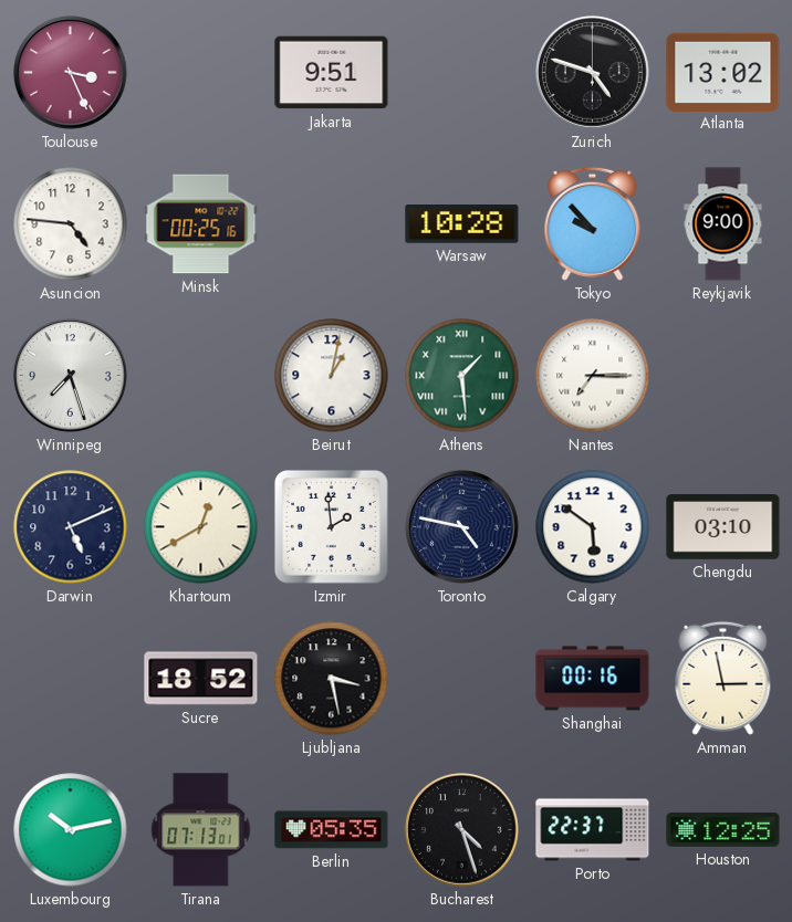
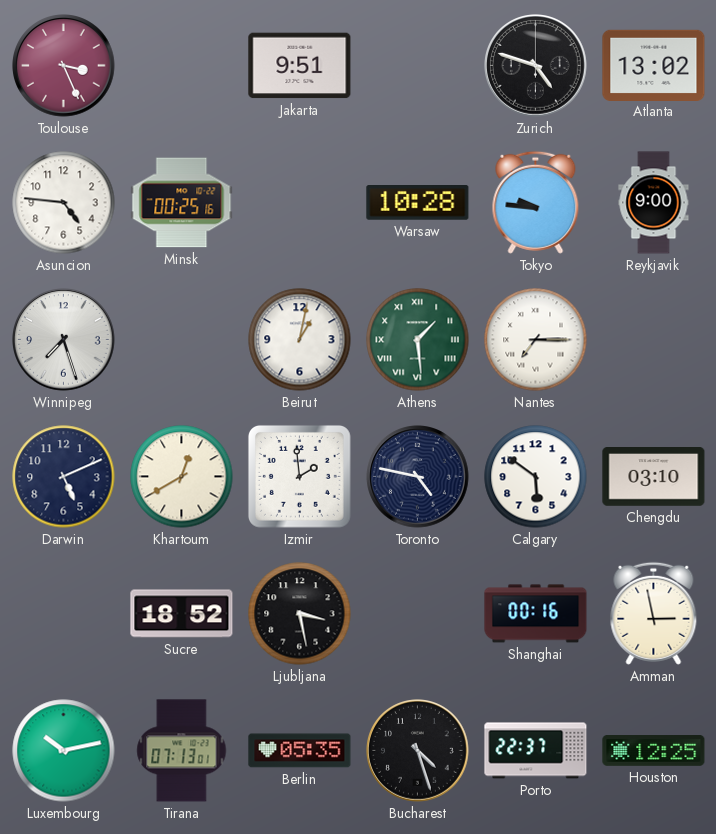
Tokyo: 9:53 -> 9:46
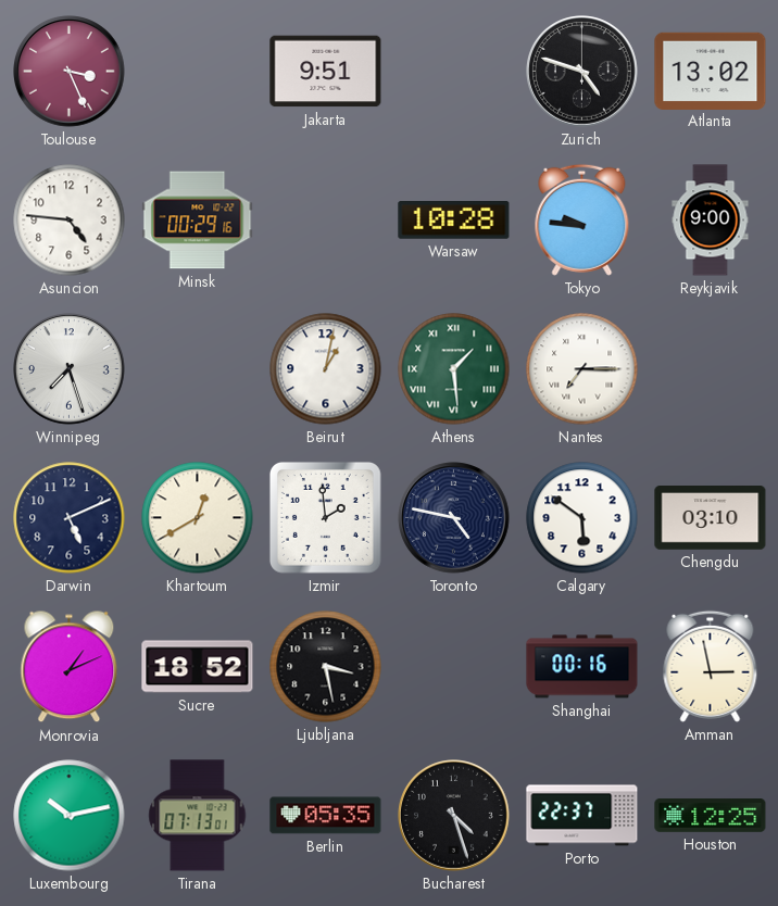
Minsk: 00:25 -> 00:29
Monrovia: none -> 1:11
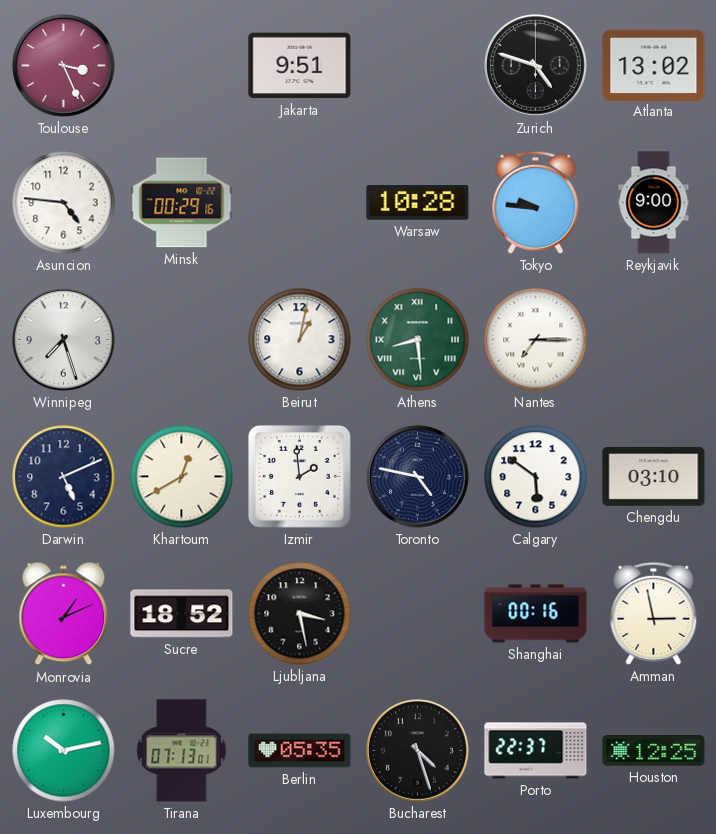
Athens: 1:29 -> 8:29
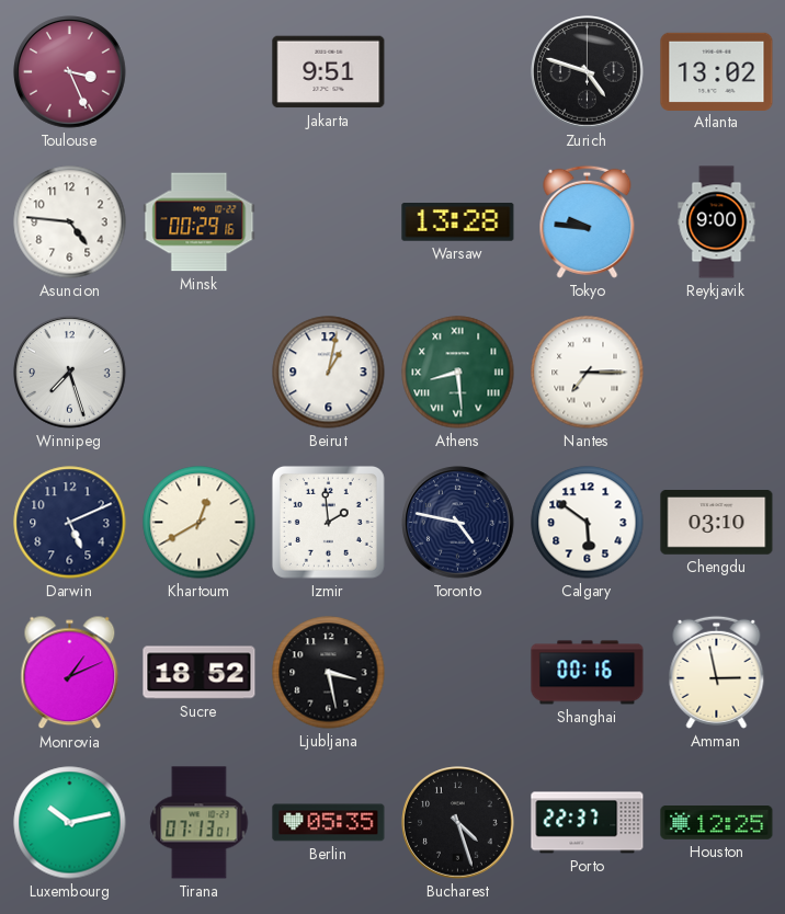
Warsaw: 10:28 -> 13:28
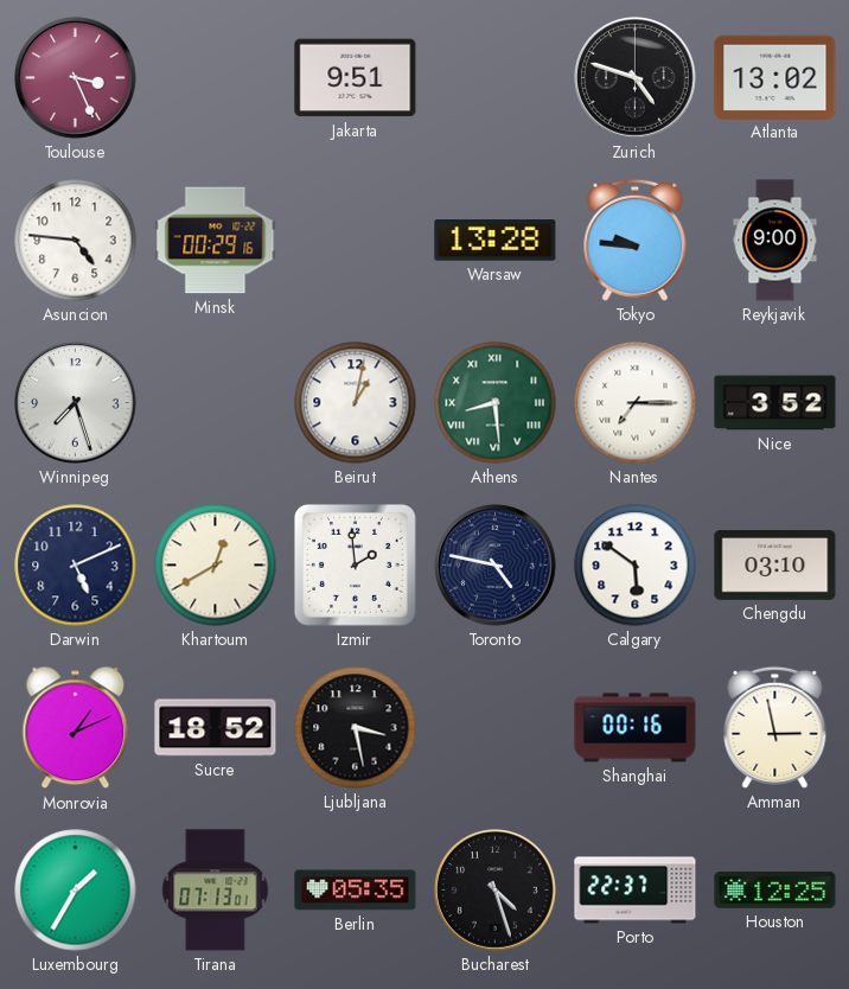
Nice: none -> 3:52
Luxembourg: 10:13 -> 1:35
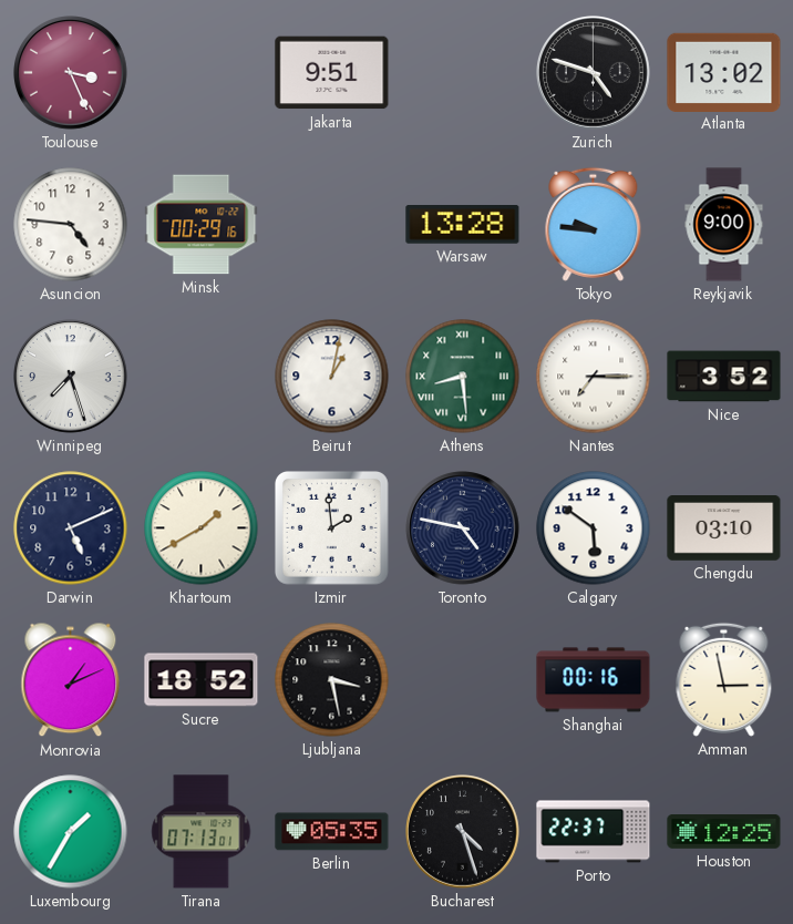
Khartoum: 12:40 -> 1:40
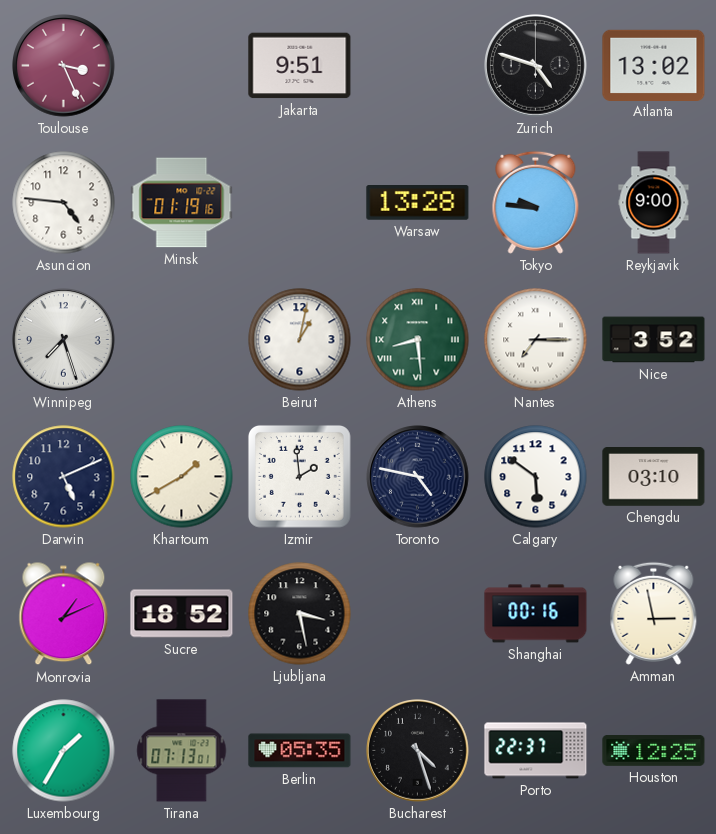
Minsk: 00:29 -> 01:19
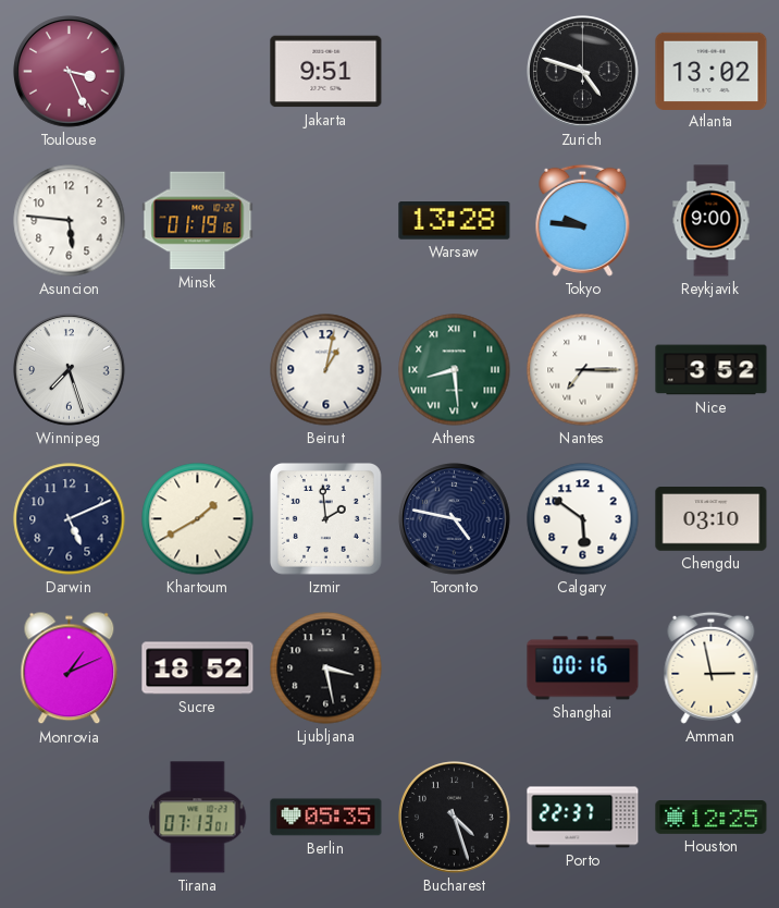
Asuncion: 4:46 -> 5:46
Luxembourg: 1:35 -> none
